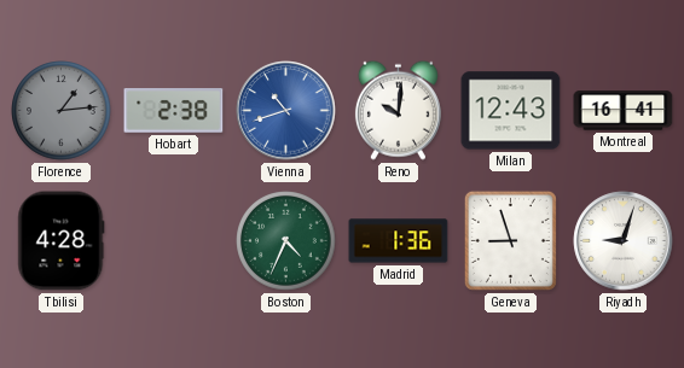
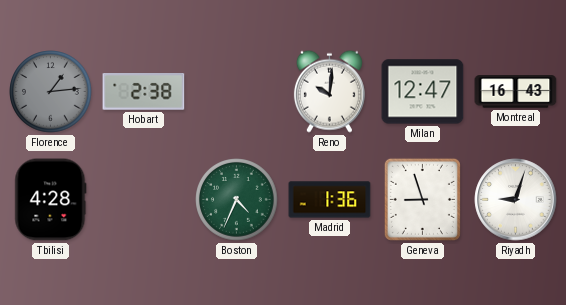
Vienna: 10:42 -> none
Milan: 12:43 -> 12:47
Montreal: 16:41 -> 16:43
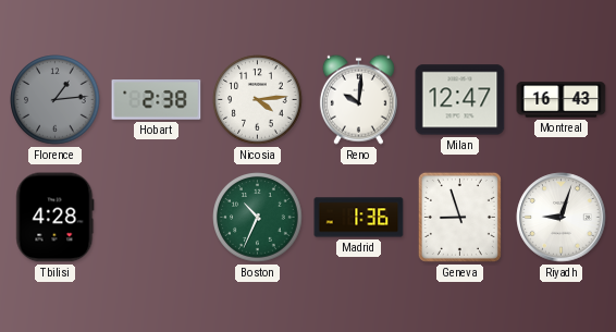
Nicosia: none -> 4:14
Boston: 4:34 -> 10:34
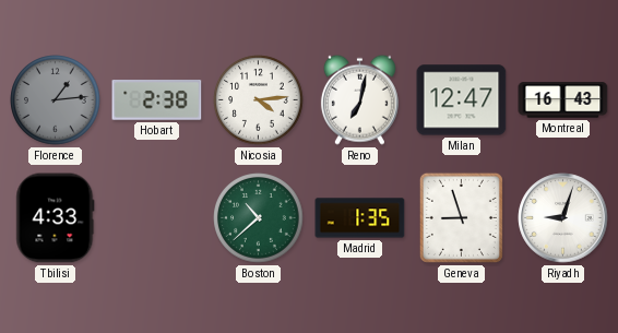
Reno: 10:01 -> 7:02
Tbilisi: 4:28 -> 4:33
Boston: 10:34 -> 10:38
Madrid: 1:36 -> 1:35
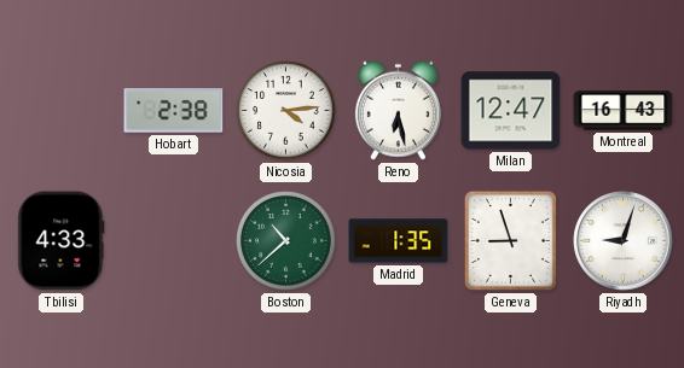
Florence: 1:14 -> none
Reno: 7:02 -> 6:28
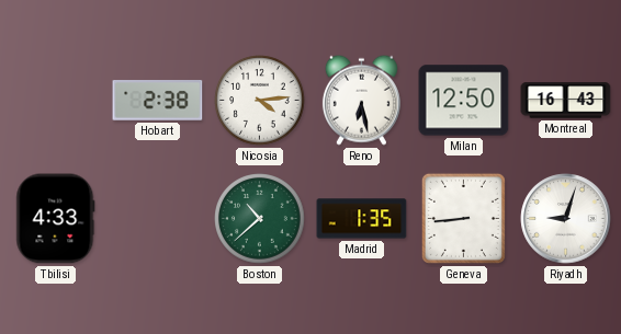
Milan: 12:47 -> 12:50
Geneva: 8:57 -> 8:44
